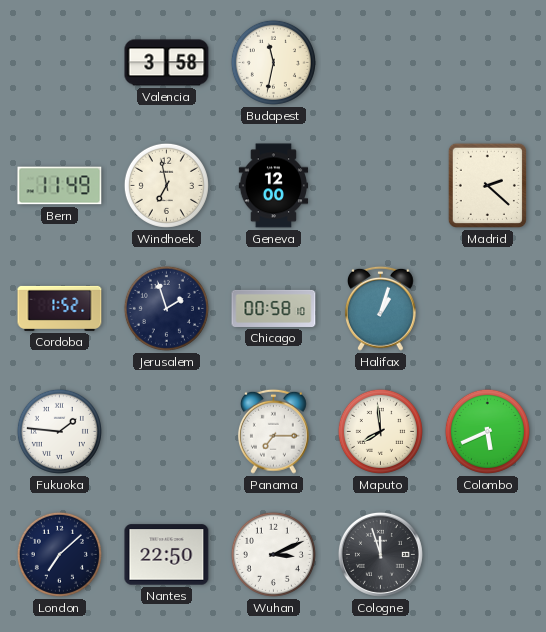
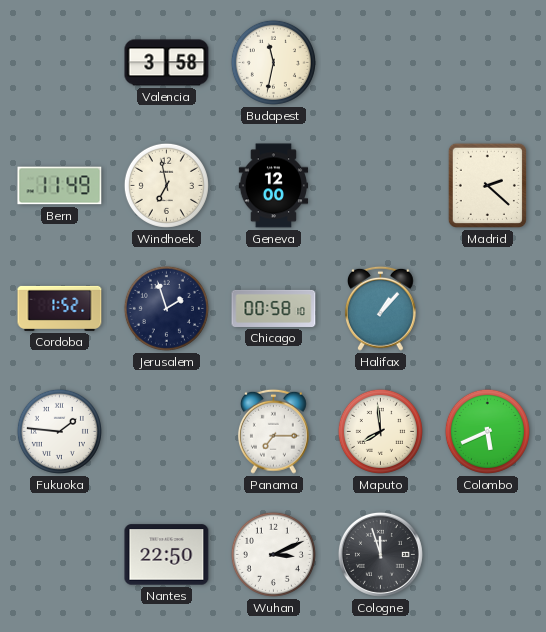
Halifax: 1:03 -> 1:07
London: 7:08 -> none
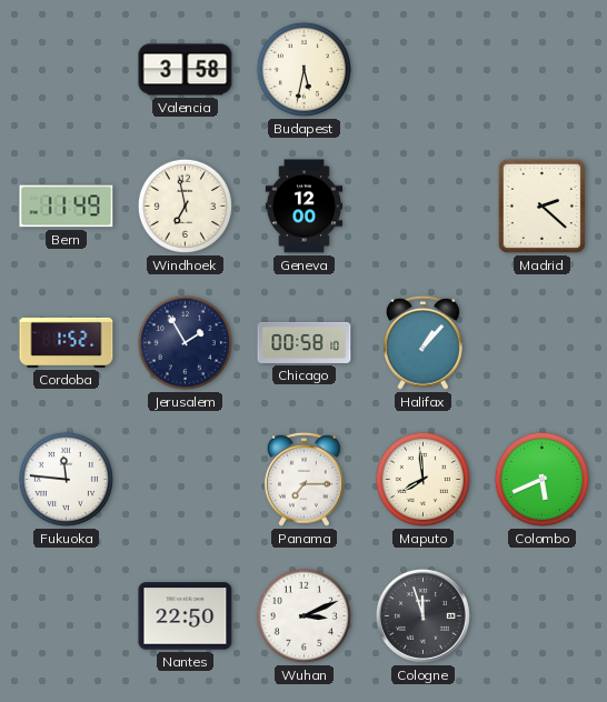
Budapest: 11:32 -> 5:32
Jerusalem: 1:57 -> 1:55
Fukuoka: 1:46 -> 11:46
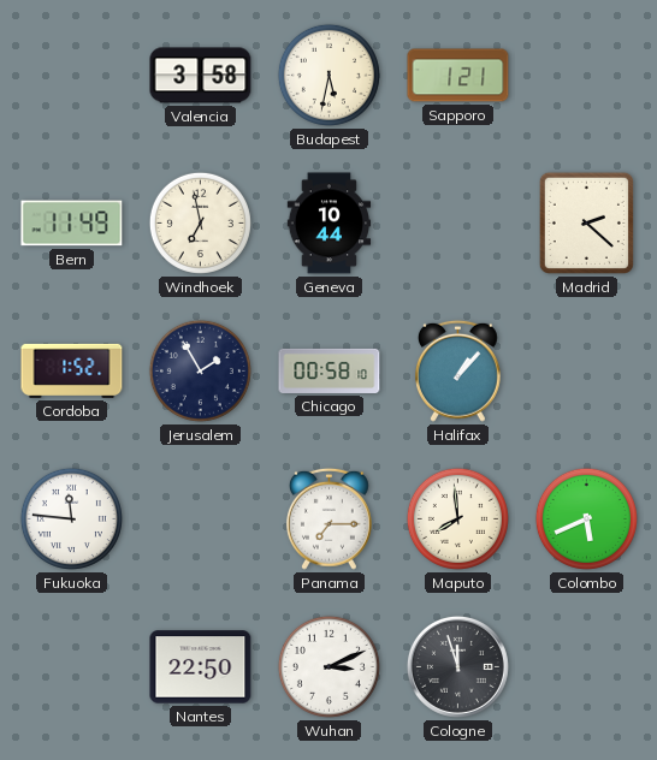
Sapporo: none -> 1:21
Geneva: 12:00 -> 10:44
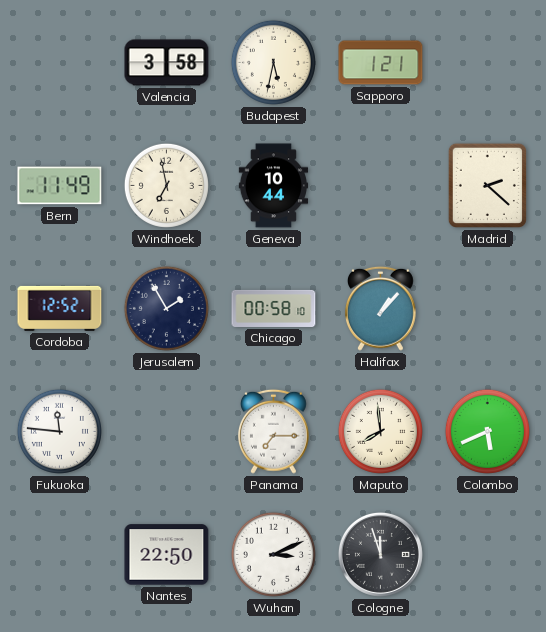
Cordoba: 1:52 -> 12:52
